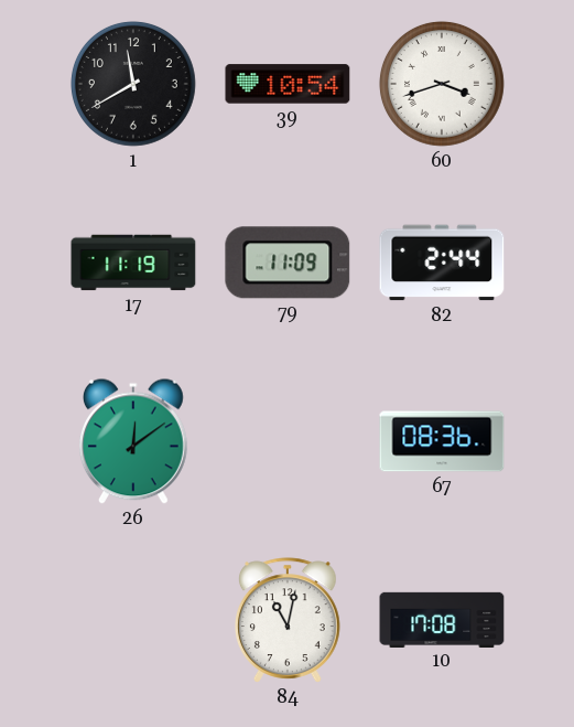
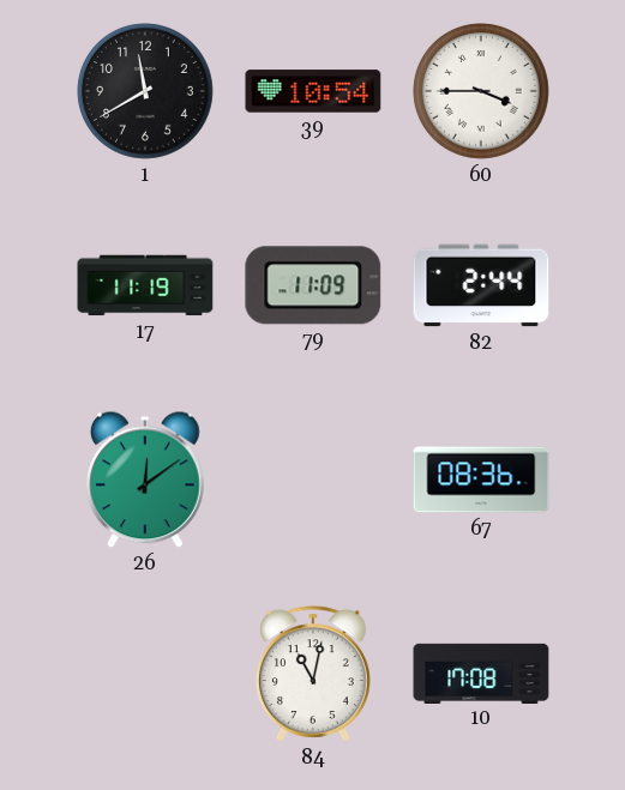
60: 3:42 -> 3:45
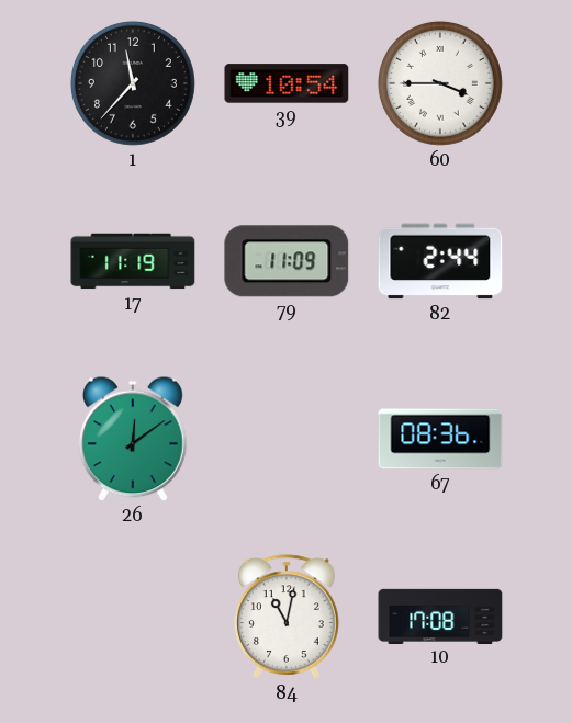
1: 11:40 -> 11:37
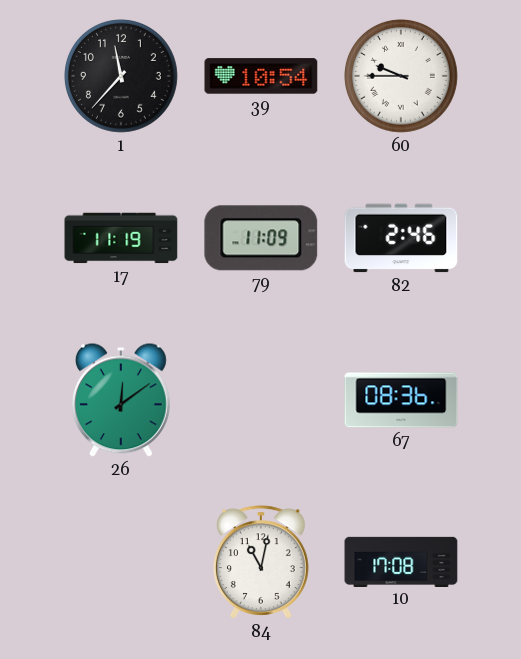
60: 3:45 -> 9:45
82: 2:44 -> 2:46
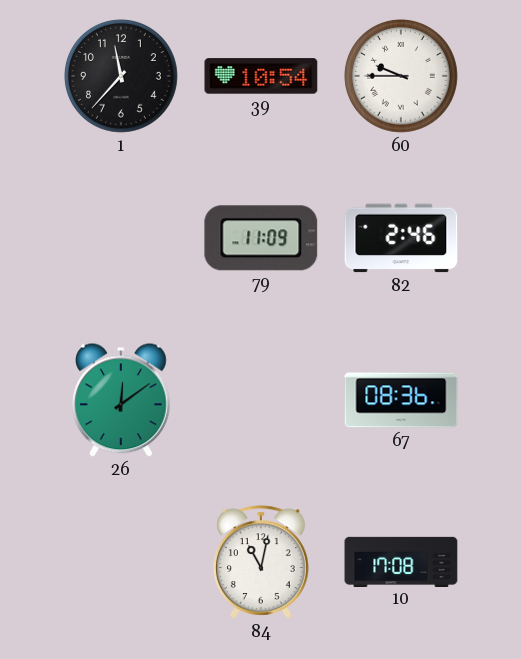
17: 11:19 -> none
